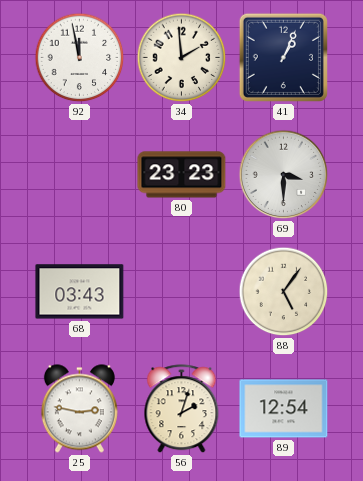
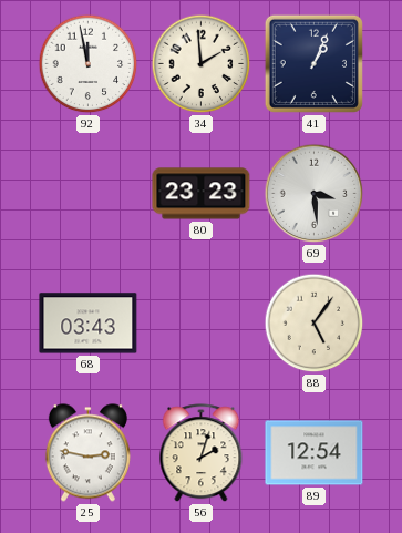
69: 3:30 -> 3:29
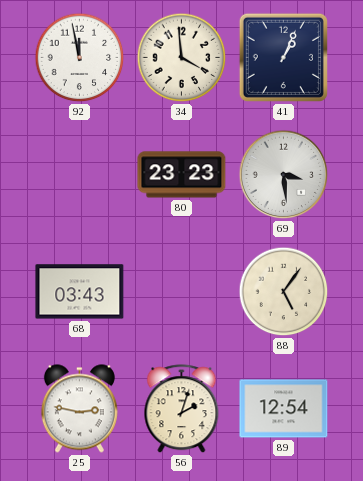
34: 1:59 -> 3:59
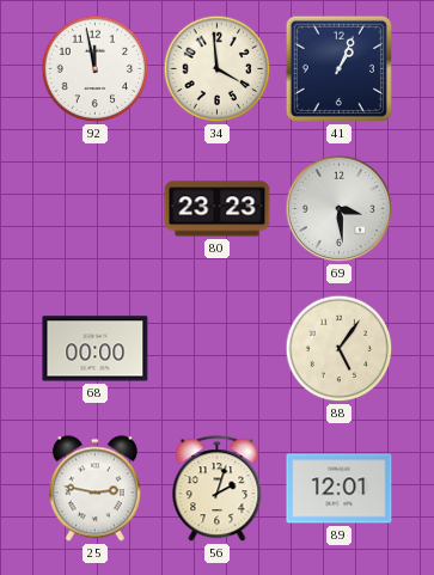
68: 03:43 -> 00:00
89: 12:54 -> 12:01
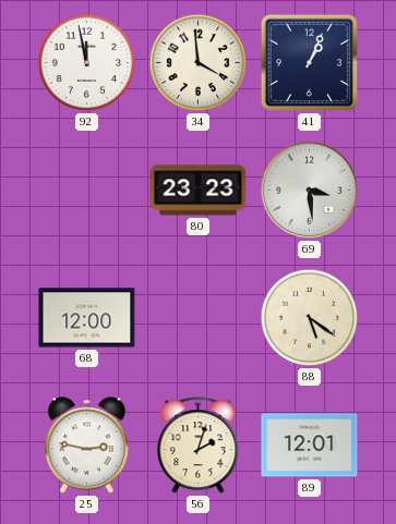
68: 00:00 -> 12:00
88: 5:06 -> 5:21
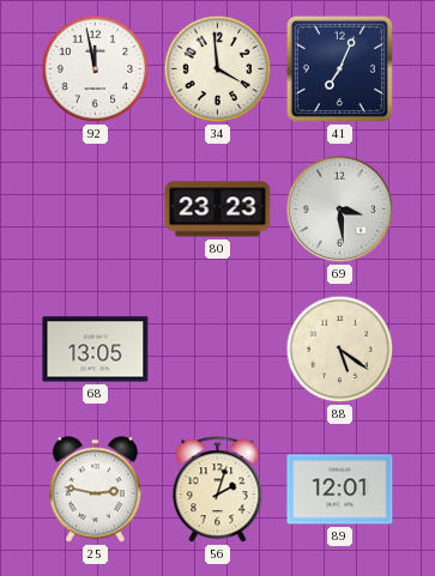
41: 1:04 -> 7:04
68: 12:00 -> 13:05
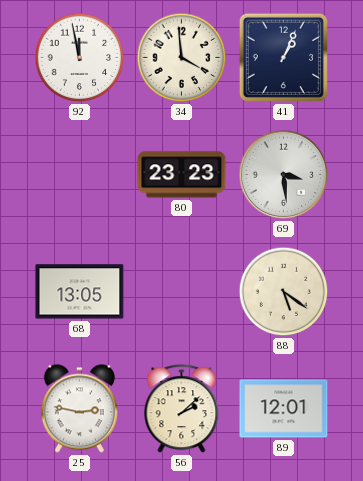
41: 7:04 -> 1:04
56: 2:03 -> 2:08
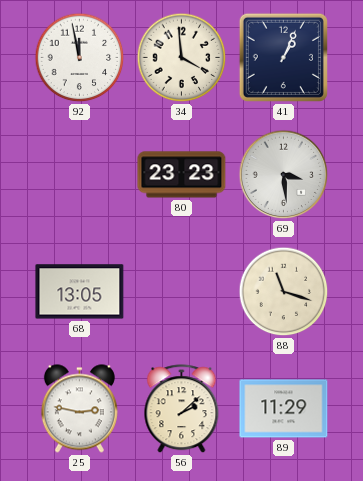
88: 5:21 -> 11:18
89: 12:01 -> 11:29
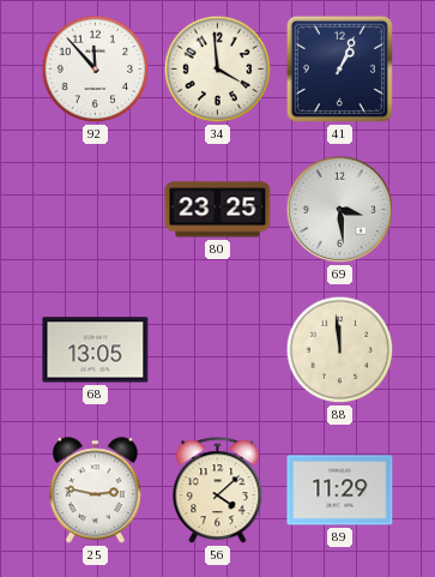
92: 11:58 -> 11:53
80: 23:23 -> 23:25
88: 11:18 -> 11:59
56: 2:08 -> 4:08
